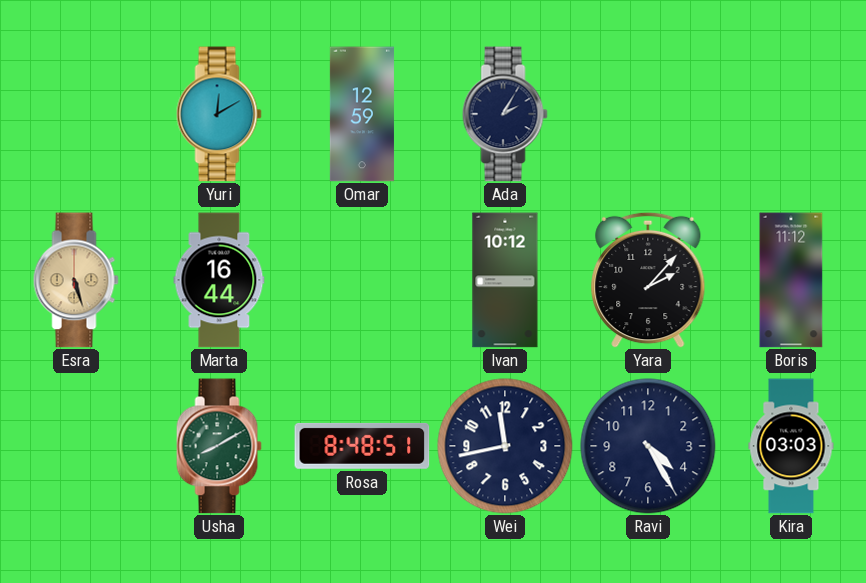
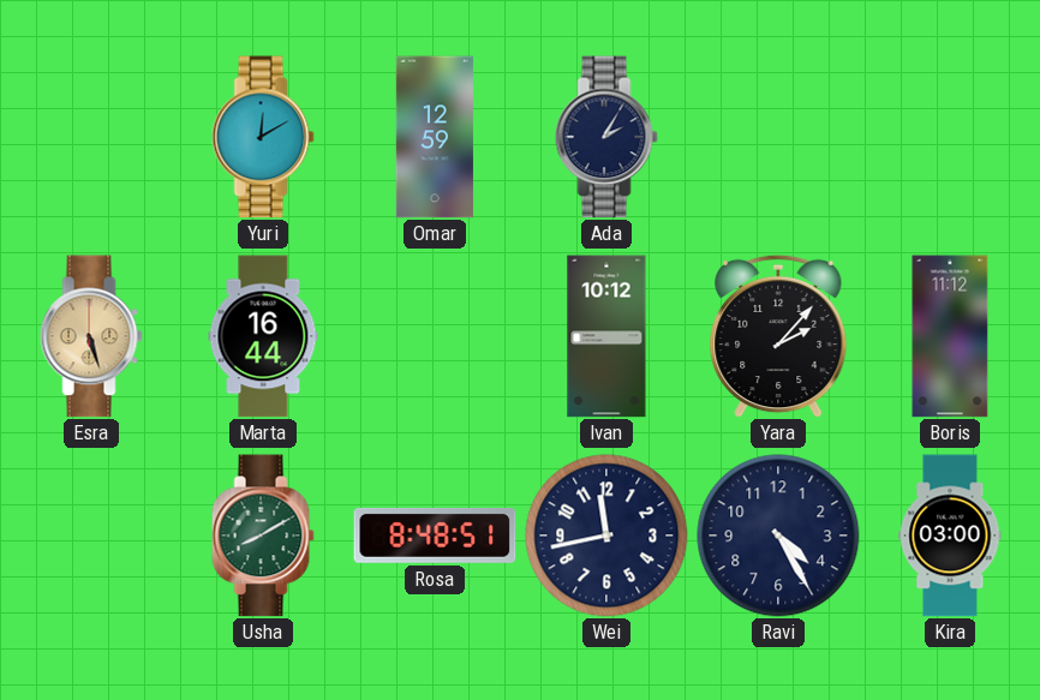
Kira: 03:03 -> 03:00
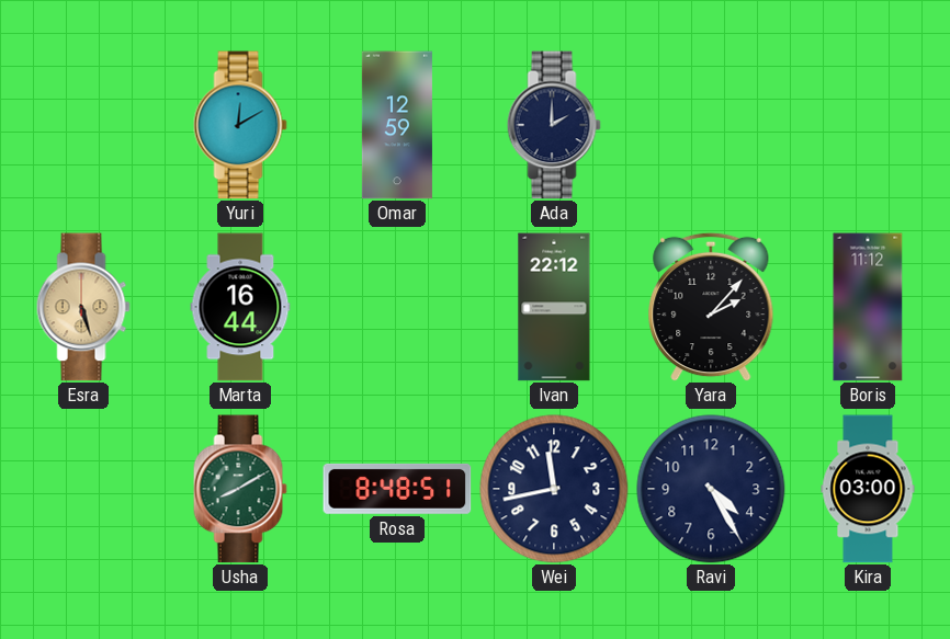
Ada: 2:05 -> 2:00
Ivan: 10:12 -> 22:12
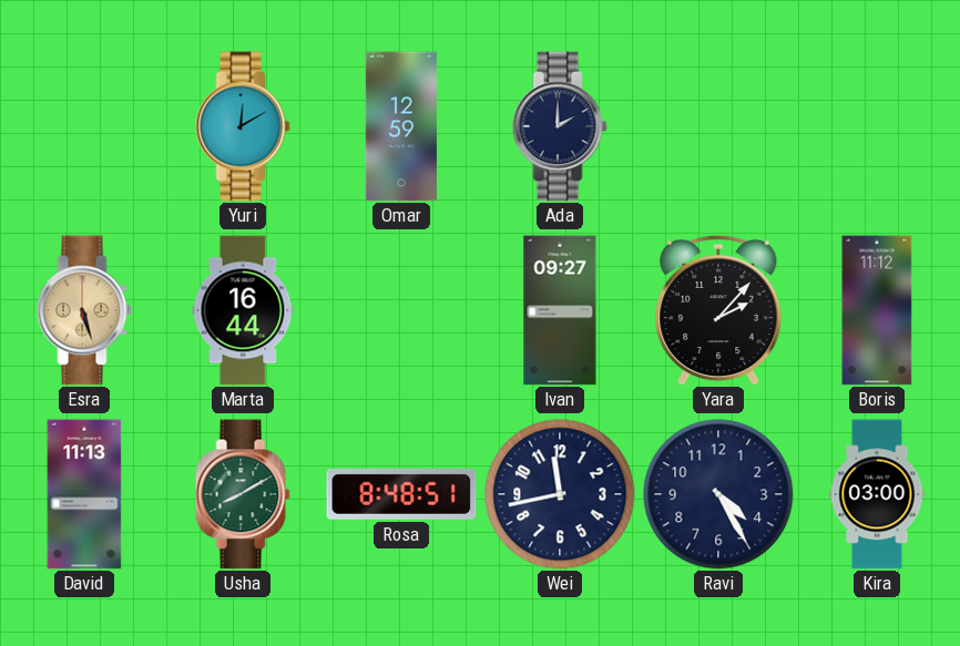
Ivan: 22:12 -> 09:27
David: none -> 11:13
